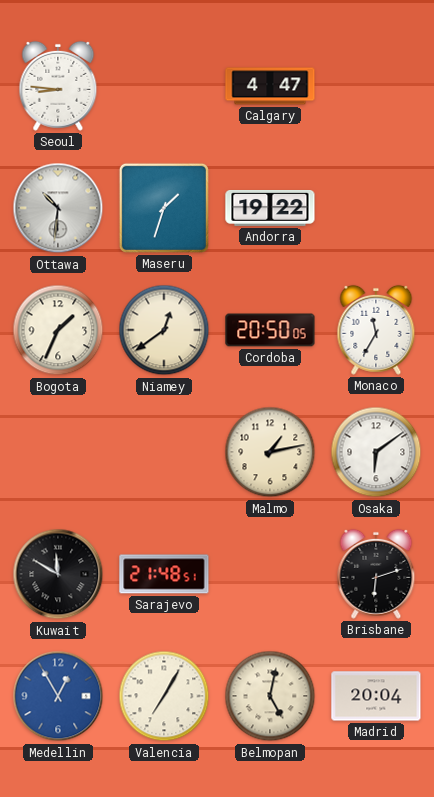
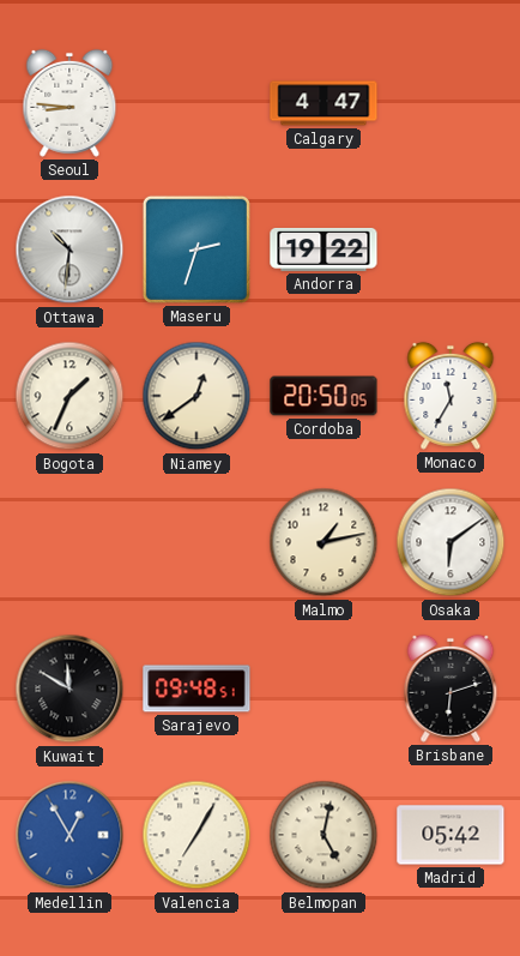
Maseru: 1:33 -> 2:33
Sarajevo: 21:48 -> 09:48
Madrid: 20:04 -> 05:42
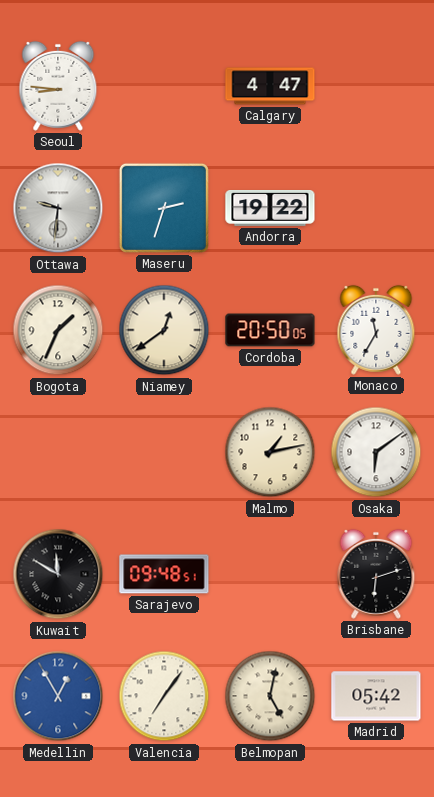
Ottawa: 10:31 -> 9:31
Valencia: 7:05 -> 7:06
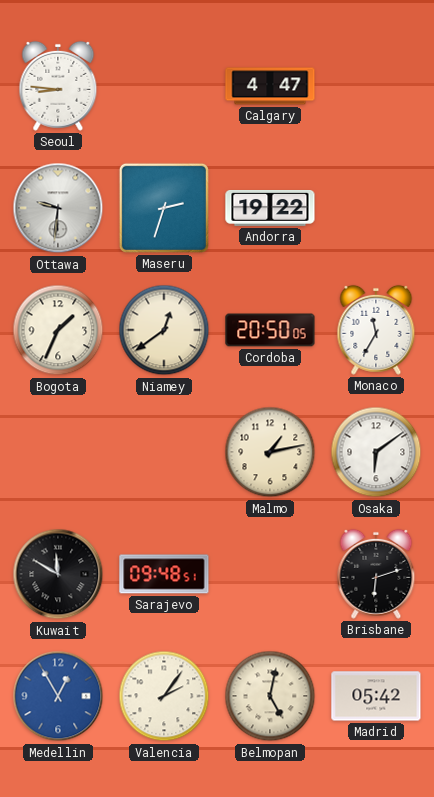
Valencia: 7:06 -> 2:06
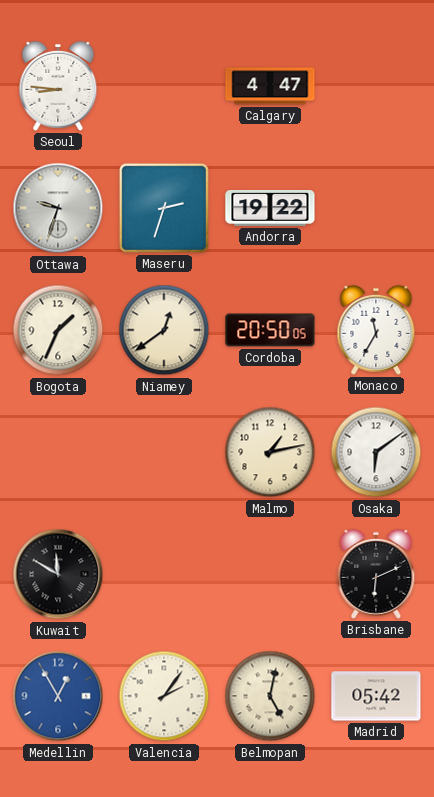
Ottawa: 9:31 -> 9:33
Sarajevo: 09:48 -> none
Brisbane: 6:12 -> 6:11
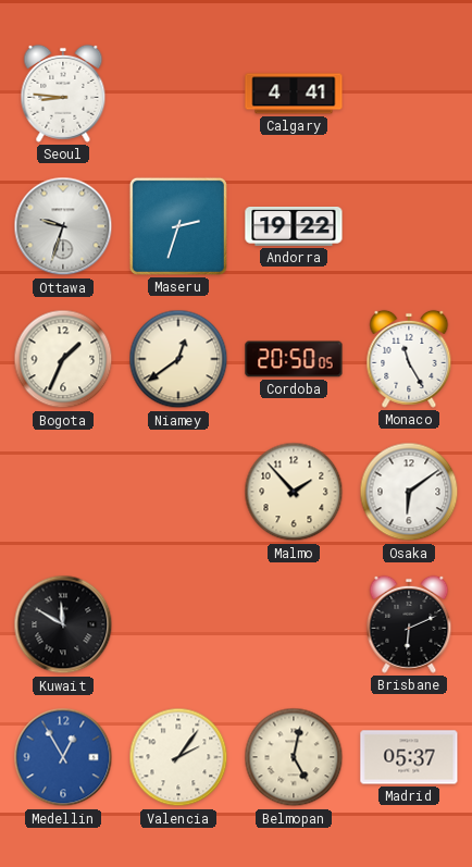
Calgary: 4:47 -> 4:41
Monaco: 11:35 -> 11:25
Malmo: 1:13 -> 1:53
Madrid: 05:42 -> 05:37
